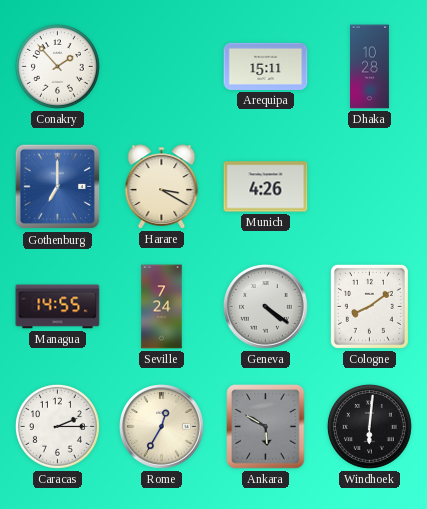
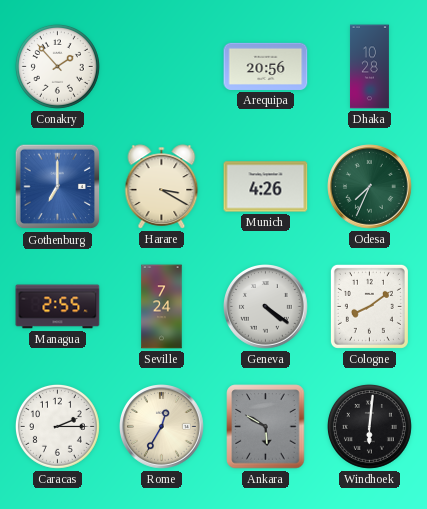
Arequipa: 15:11 -> 20:56
Odesa: none -> 7:34
Managua: 14:55 -> 2:55
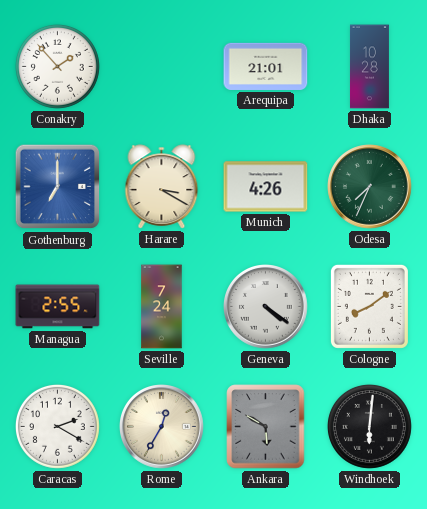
Arequipa: 20:56 -> 21:01
Caracas: 2:15 -> 2:20
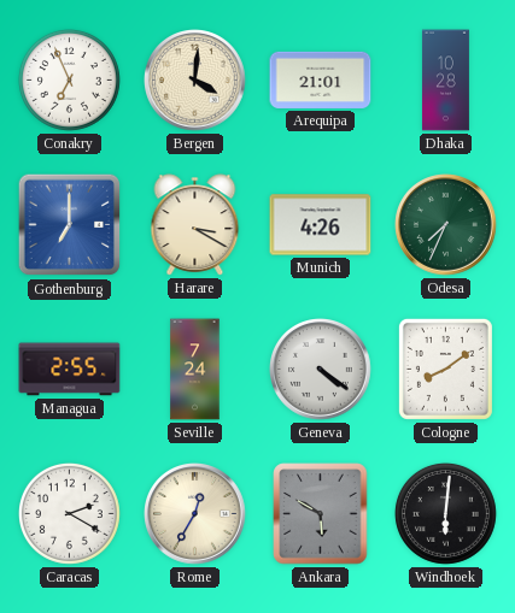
Conakry: 1:53 -> 6:56
Bergen: none -> 4:01
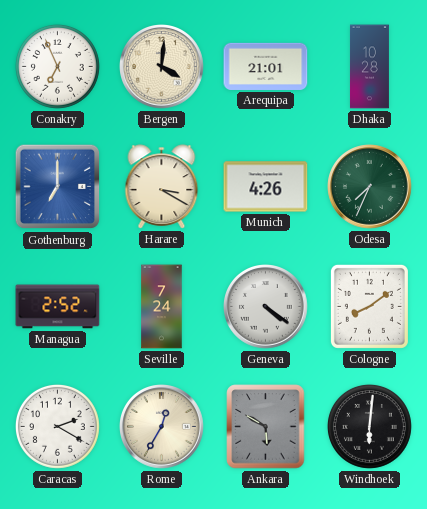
Managua: 2:55 -> 2:52
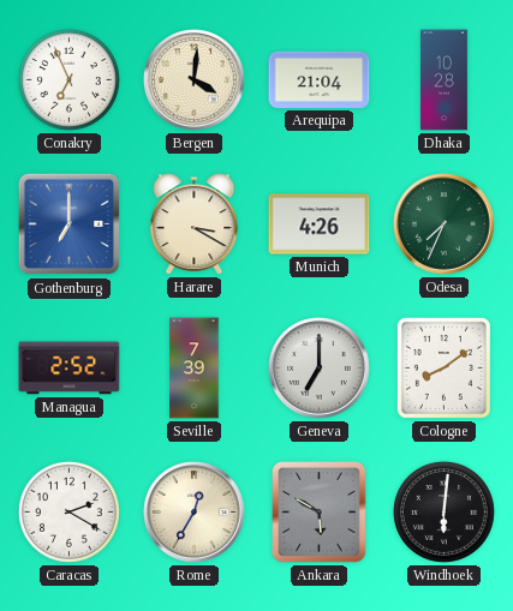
Arequipa: 21:01 -> 21:04
Seville: 7:24 -> 7:39
Geneva: 4:21 -> 7:00
